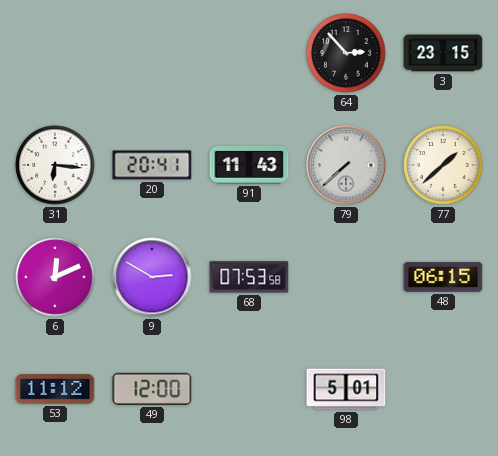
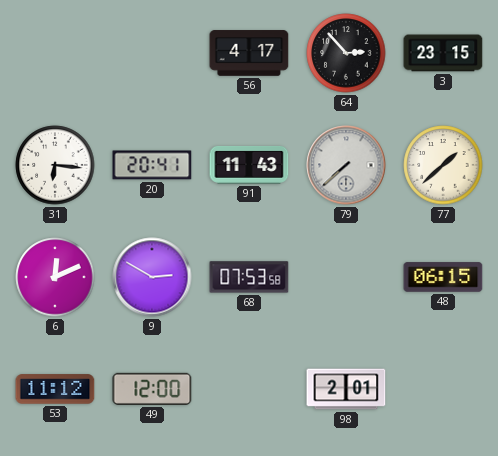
56: none -> 4:17
98: 5:01 -> 2:01
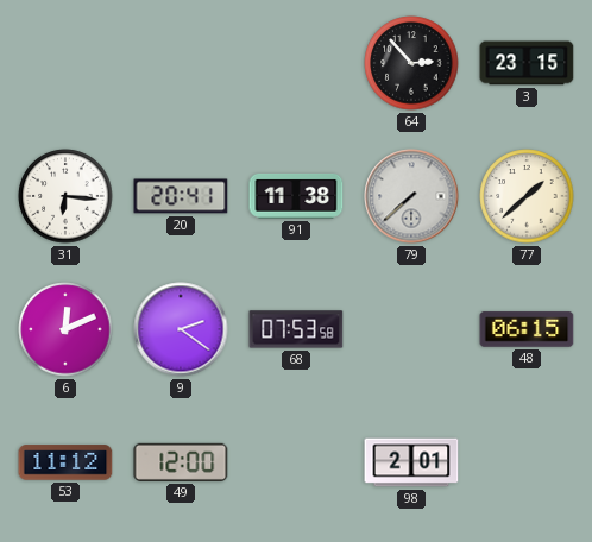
56: 4:17 -> none
91: 11:43 -> 11:38
9: 2:50 -> 2:21
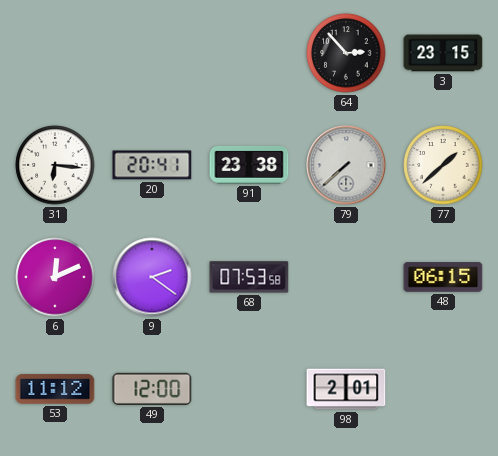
91: 11:38 -> 23:38
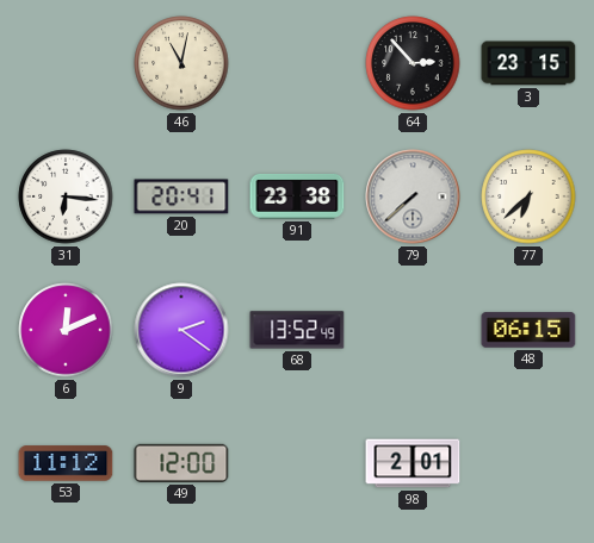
46: none -> 11:02
77: 1:38 -> 6:38
68: 07:53 -> 13:52
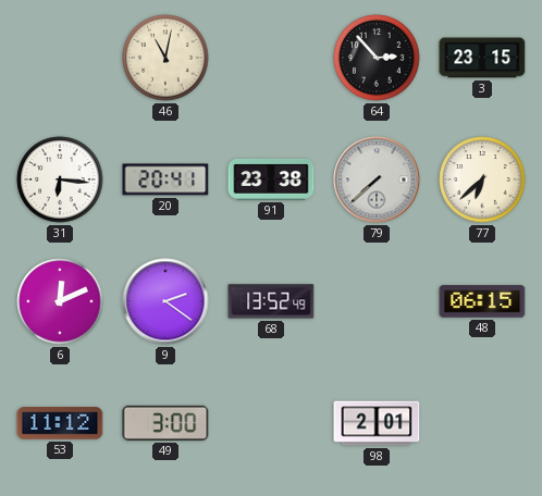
49: 12:00 -> 3:00
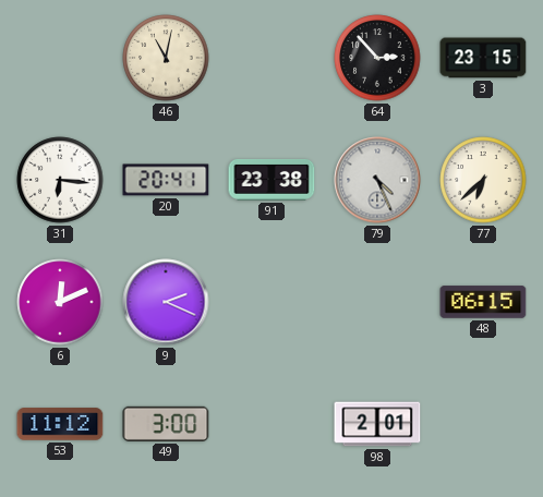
79: 7:38 -> 4:26
9: 2:21 -> 2:19
68: 13:52 -> none
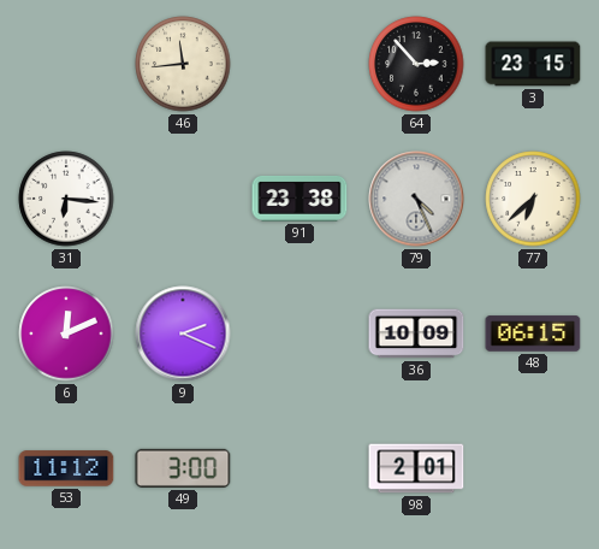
46: 11:02 -> 11:44
20: 20:41 -> none
36: none -> 10:09
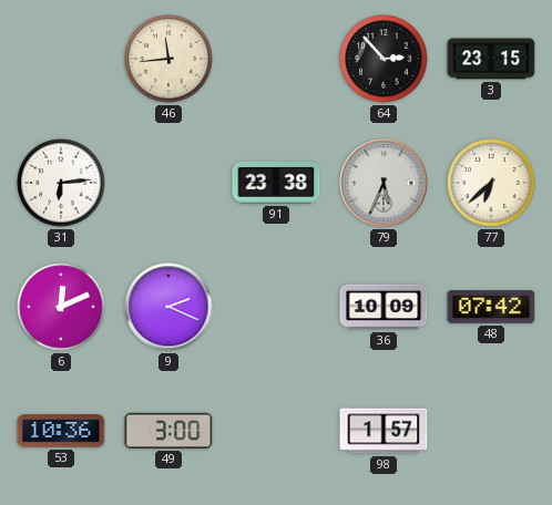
31: 6:16 -> 6:14
79: 4:26 -> 5:34
48: 06:15 -> 07:42
53: 11:12 -> 10:36
98: 2:01 -> 1:57
